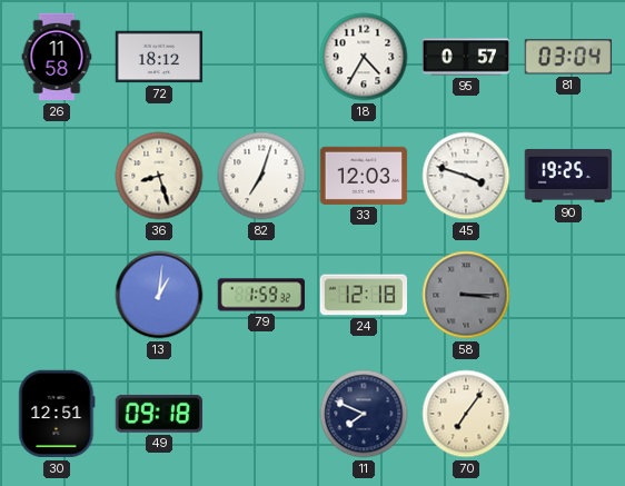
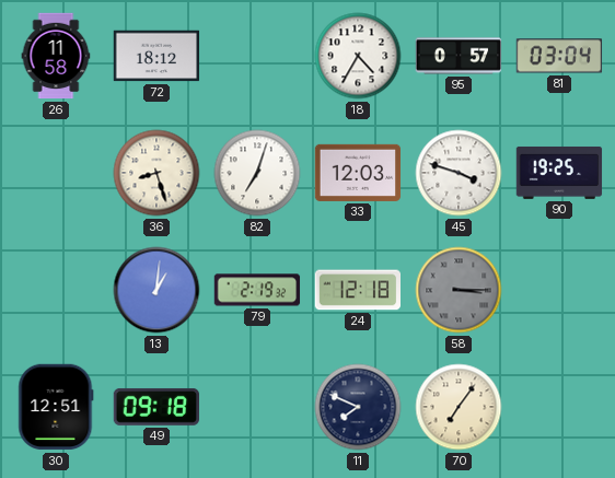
79: 1:59 -> 2:19
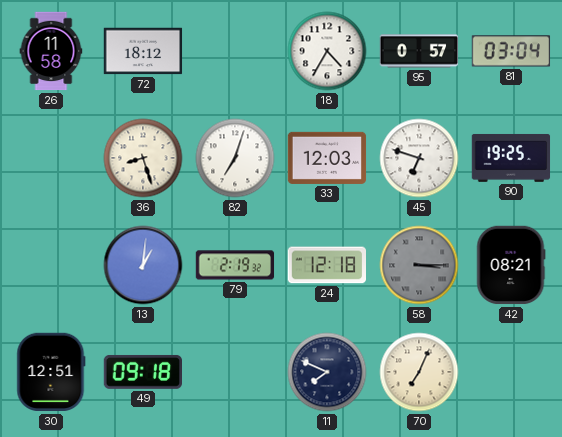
45: 3:48 -> 6:48
42: none -> 08:21
70: 7:06 -> 7:04
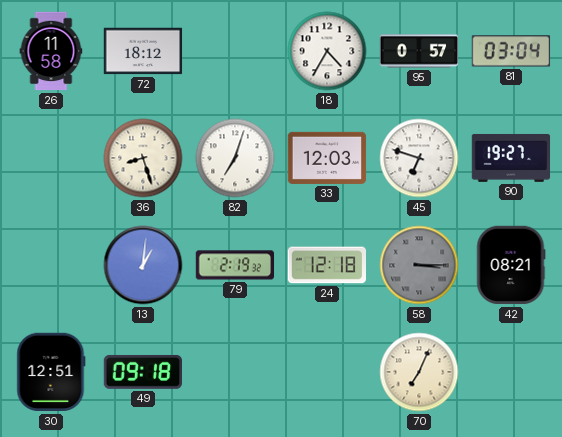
90: 19:25 -> 19:27
11: 7:49 -> none
